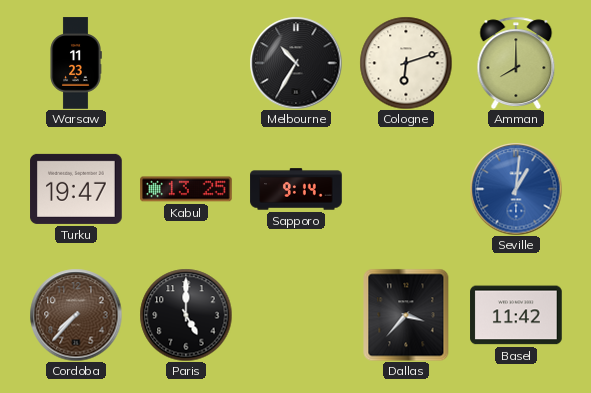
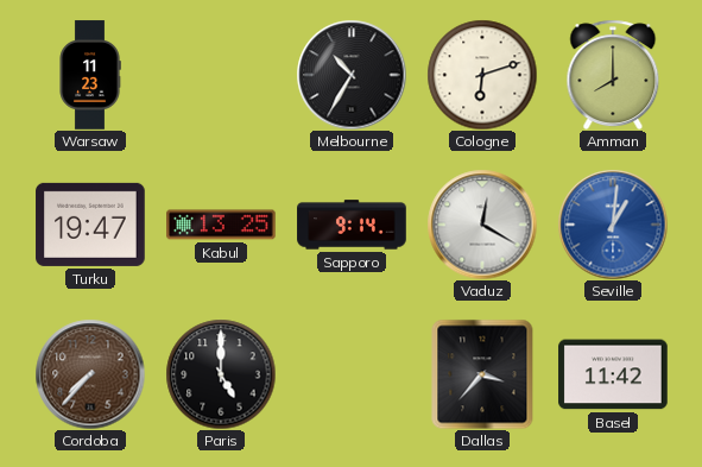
Vaduz: none -> 12:20
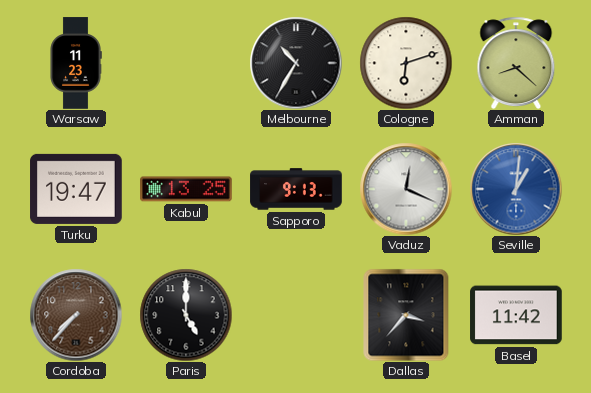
Amman: 8:00 -> 8:22
Sapporo: 9:14 -> 9:13
Vaduz: 12:20 -> 12:19
